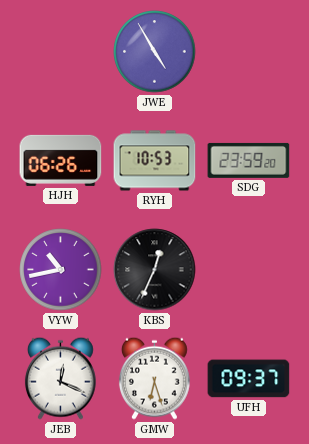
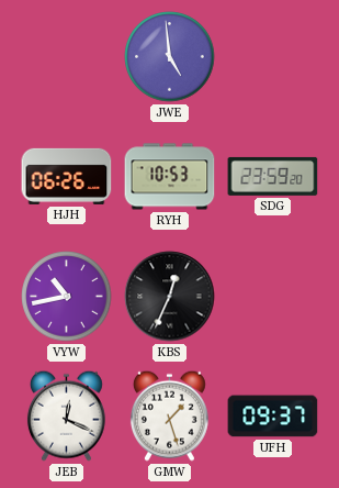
JWE: 4:55 -> 4:59
GMW: 6:27 -> 1:27
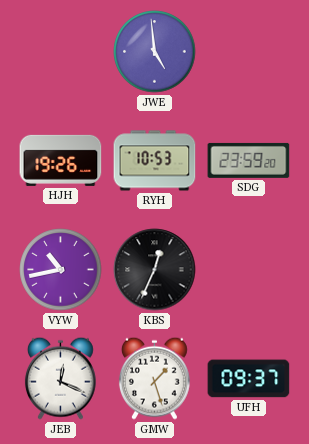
HJH: 06:26 -> 19:26
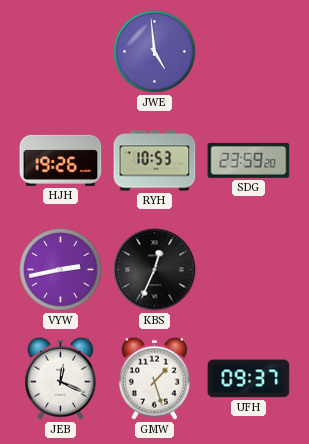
VYW: 10:43 -> 2:43
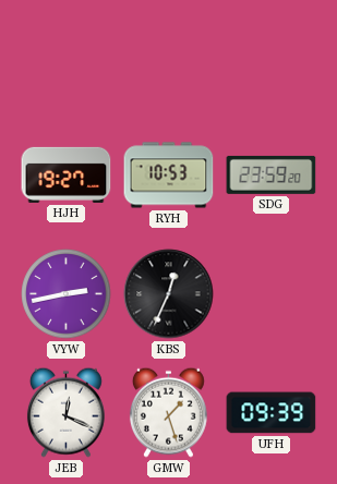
JWE: 4:59 -> none
HJH: 19:26 -> 19:27
UFH: 09:37 -> 09:39
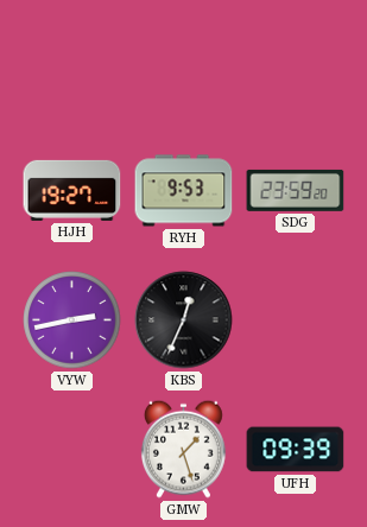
RYH: 10:53 -> 9:53
JEB: 12:19 -> none
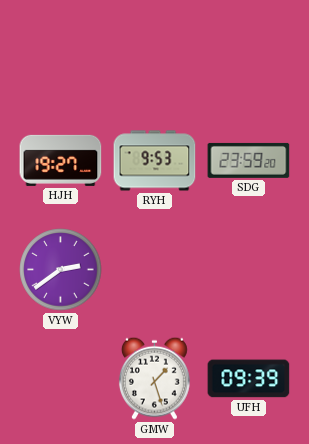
VYW: 2:43 -> 2:39
KBS: 12:34 -> none
